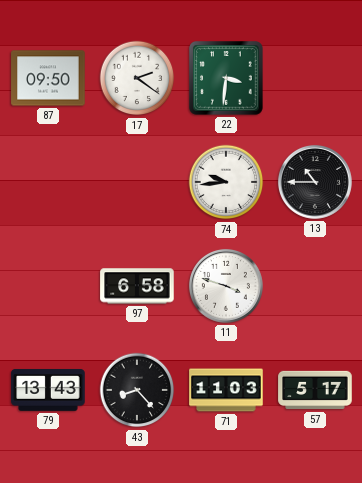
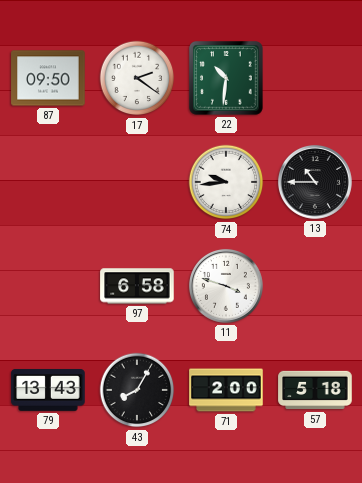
22: 3:31 -> 10:31
43: 8:23 -> 8:05
71: 11:03 -> 2:00
57: 5:17 -> 5:18
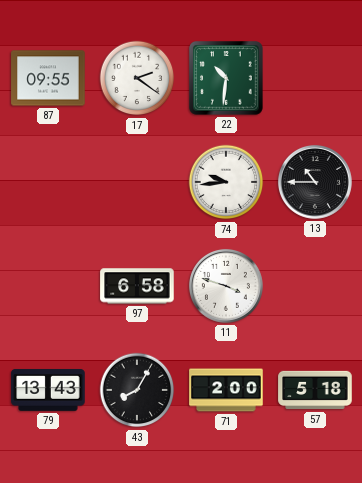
87: 09:50 -> 09:55
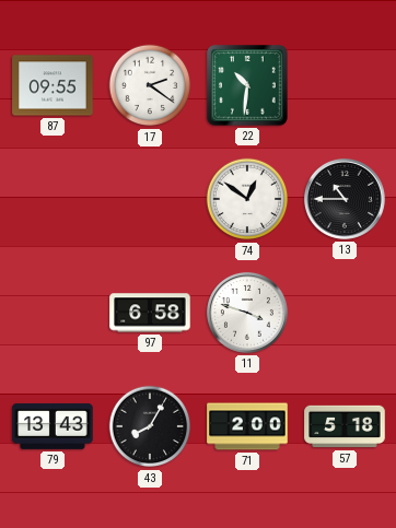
74: 9:44 -> 12:51
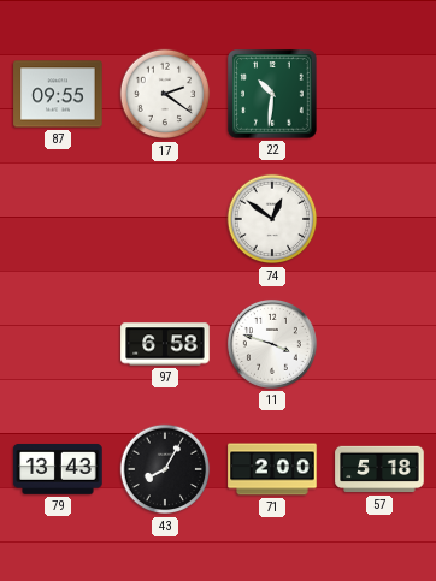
13: 10:45 -> none
